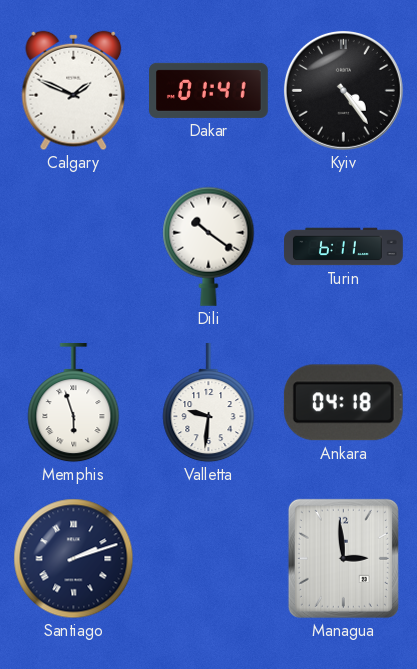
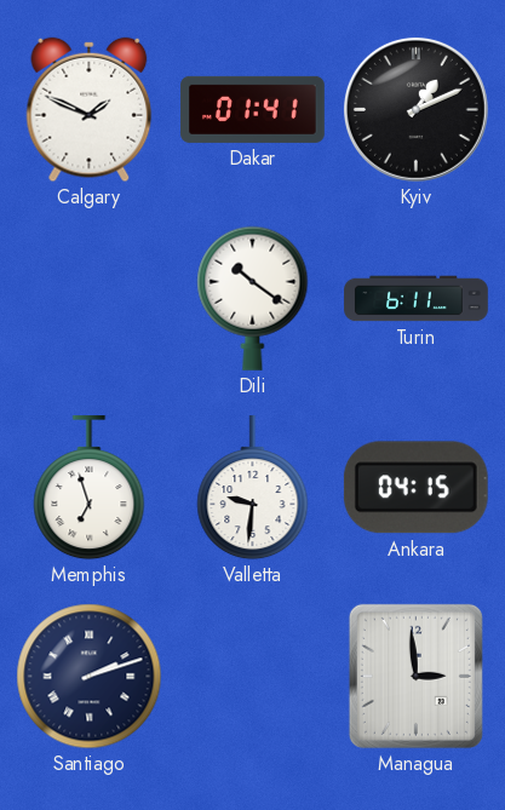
Kyiv: 4:24 -> 1:11
Memphis: 5:57 -> 6:57
Ankara: 04:18 -> 04:15
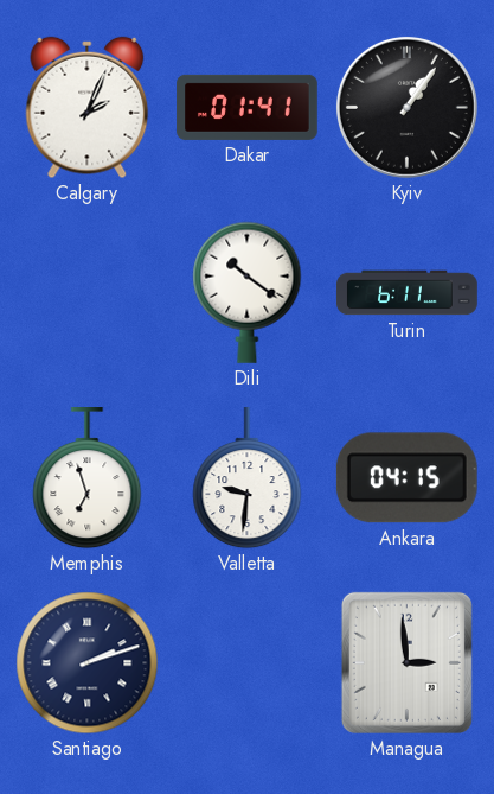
Calgary: 1:49 -> 2:04
Kyiv: 1:11 -> 1:06
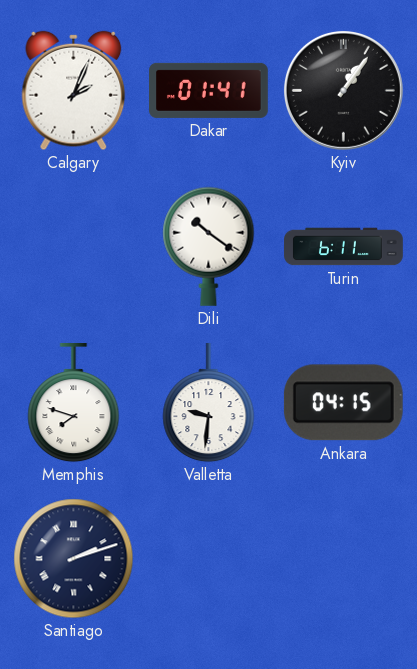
Memphis: 6:57 -> 7:48
Managua: 2:59 -> none
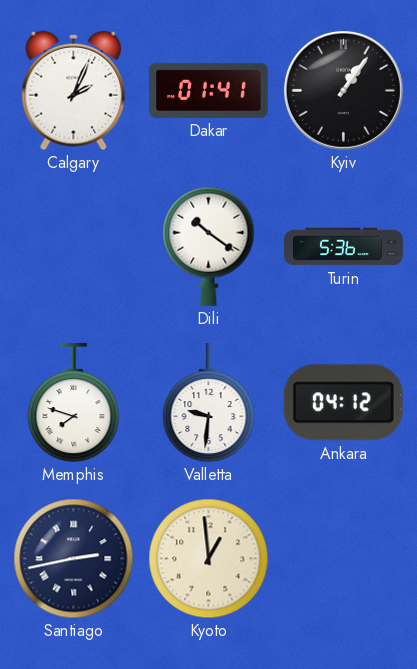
Turin: 6:11 -> 5:36
Ankara: 04:15 -> 04:12
Santiago: 2:12 -> 2:43
Kyoto: none -> 12:59
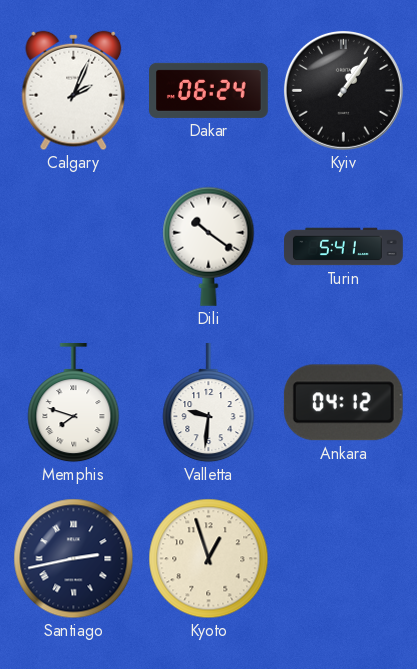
Dakar: 01:41 -> 06:24
Turin: 5:36 -> 5:41
Kyoto: 12:59 -> 12:57
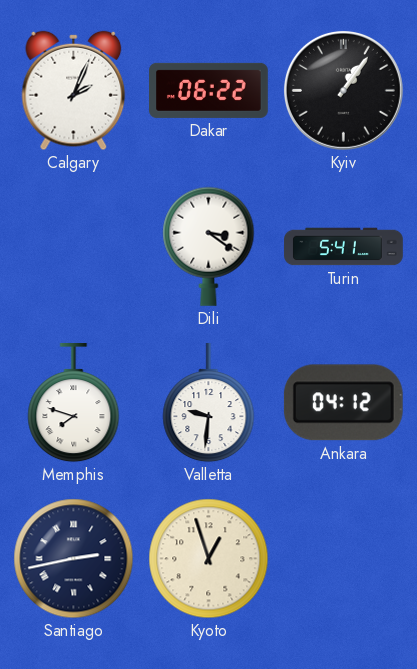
Dakar: 06:24 -> 06:22
Dili: 10:21 -> 3:21
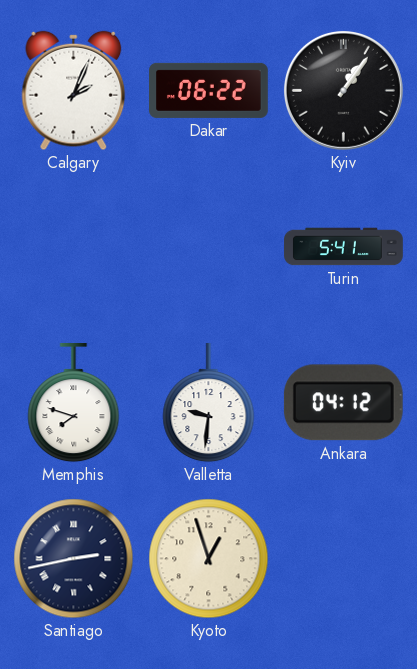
Dili: 3:21 -> none
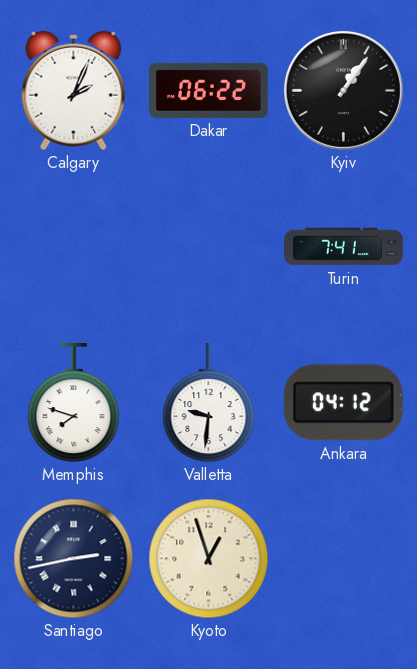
Turin: 5:41 -> 7:41
